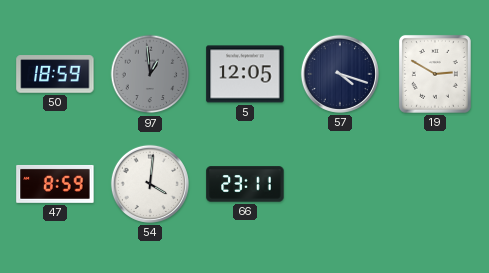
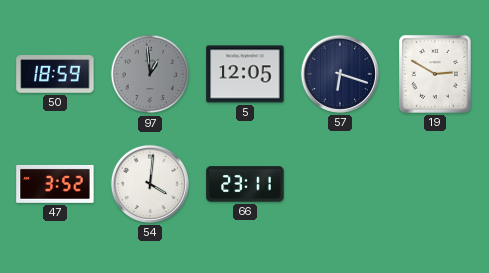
57: 4:18 -> 6:18
47: 8:59 -> 3:52
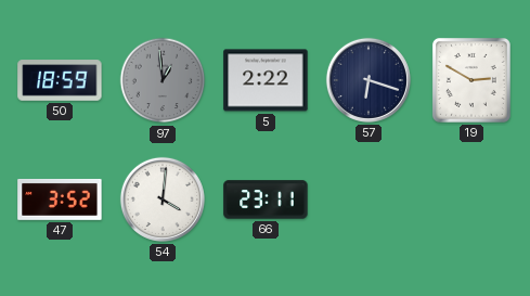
5: 12:05 -> 2:22
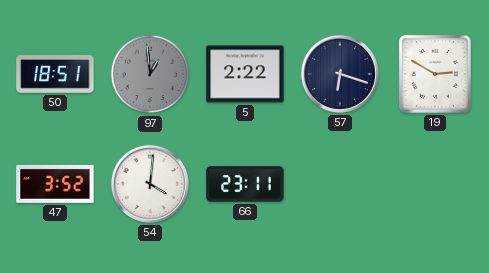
50: 18:59 -> 18:51
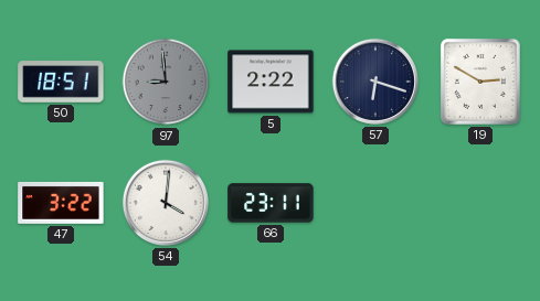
97: 12:59 -> 8:59
47: 3:52 -> 3:22
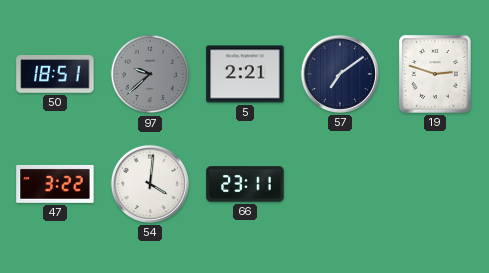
97: 8:59 -> 9:38
5: 2:22 -> 2:21
57: 6:18 -> 7:09
19: 2:50 -> 2:48
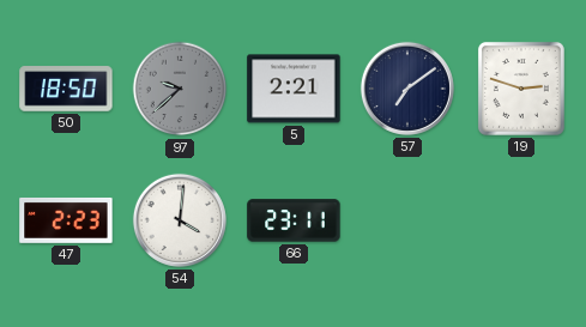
50: 18:51 -> 18:50
47: 3:22 -> 2:23
